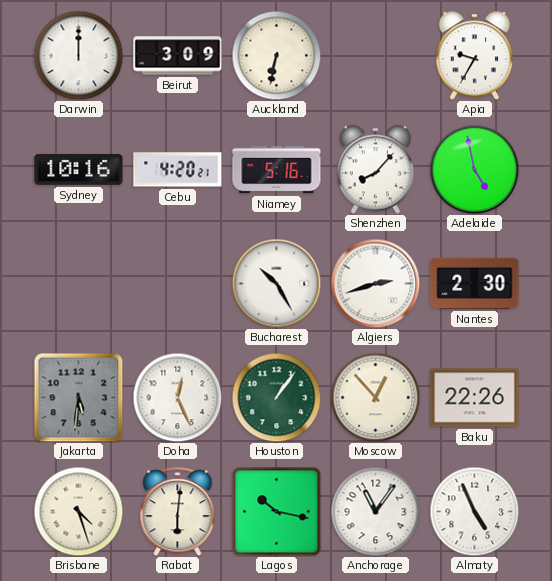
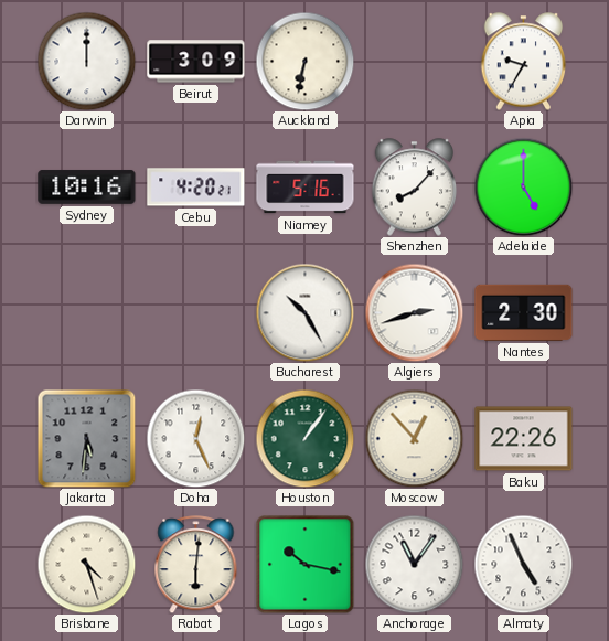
Adelaide: 4:58 -> 5:00
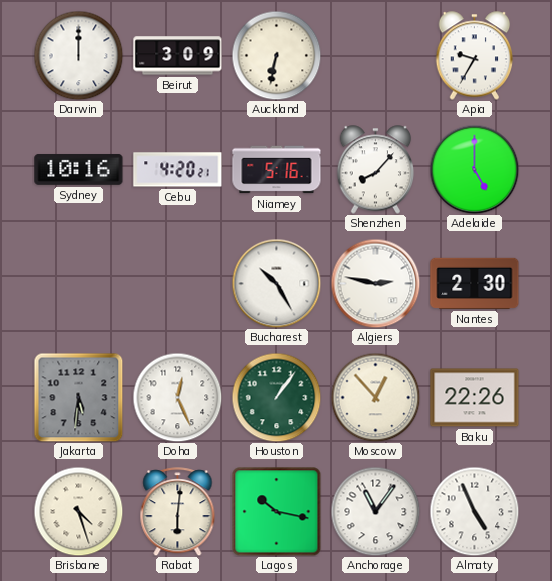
Algiers: 2:42 -> 2:47
